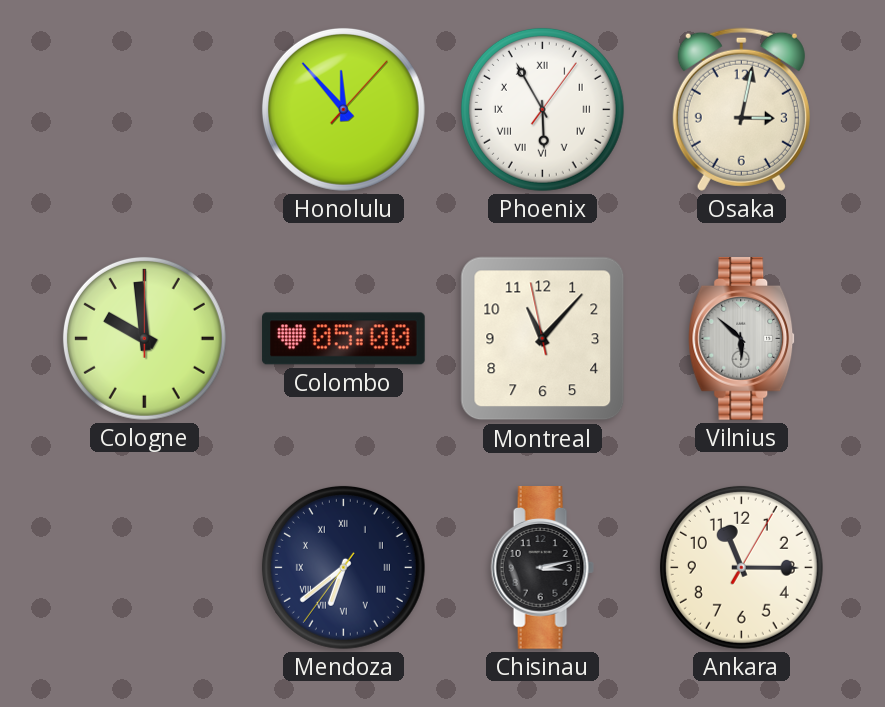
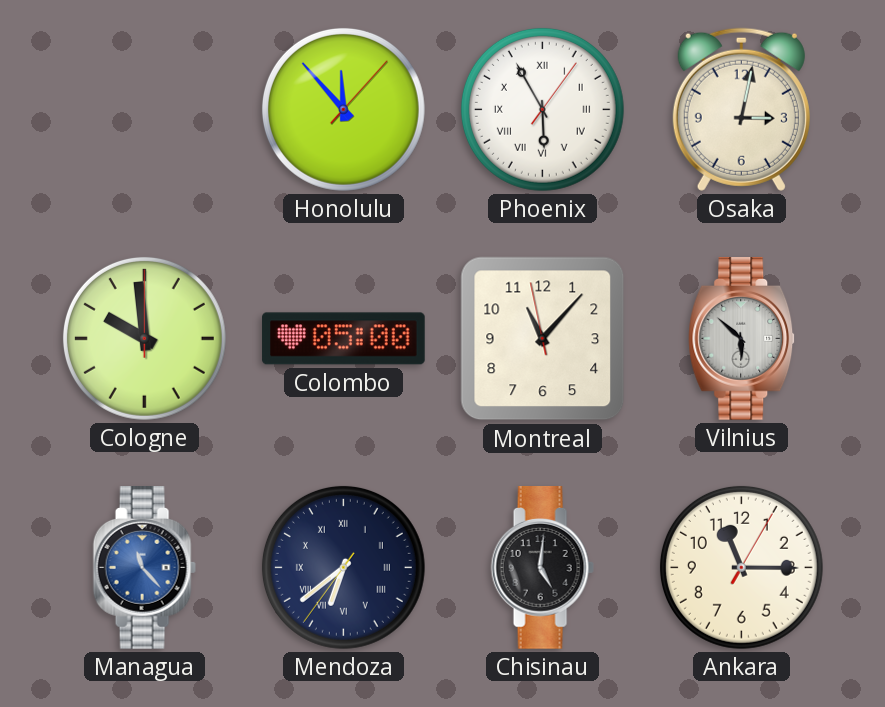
Managua: none -> 11:23
Chisinau: 3:13 -> 5:01
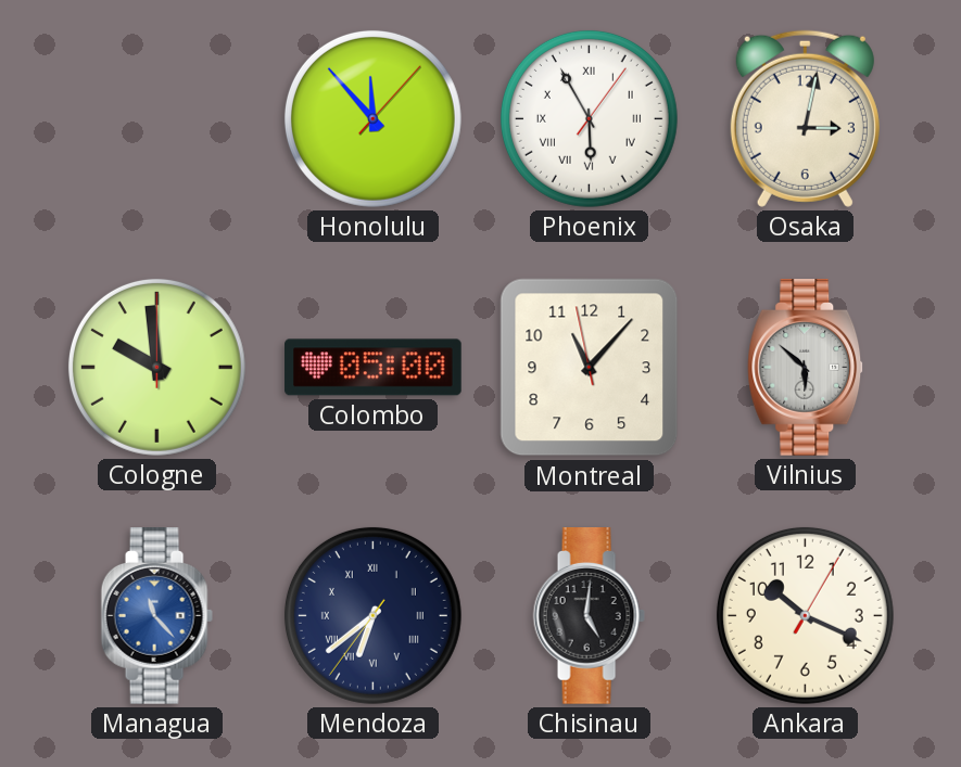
Ankara: 11:15 -> 10:19
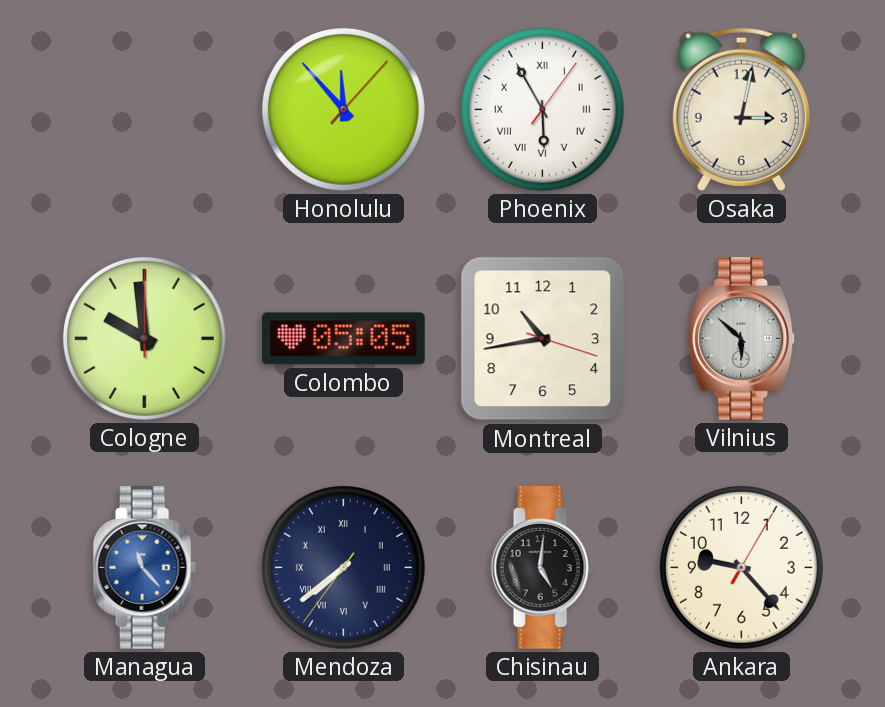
Colombo: 05:00 -> 05:05
Montreal: 11:06 -> 10:43
Mendoza: 6:38 -> 7:38
Ankara: 10:19 -> 9:23
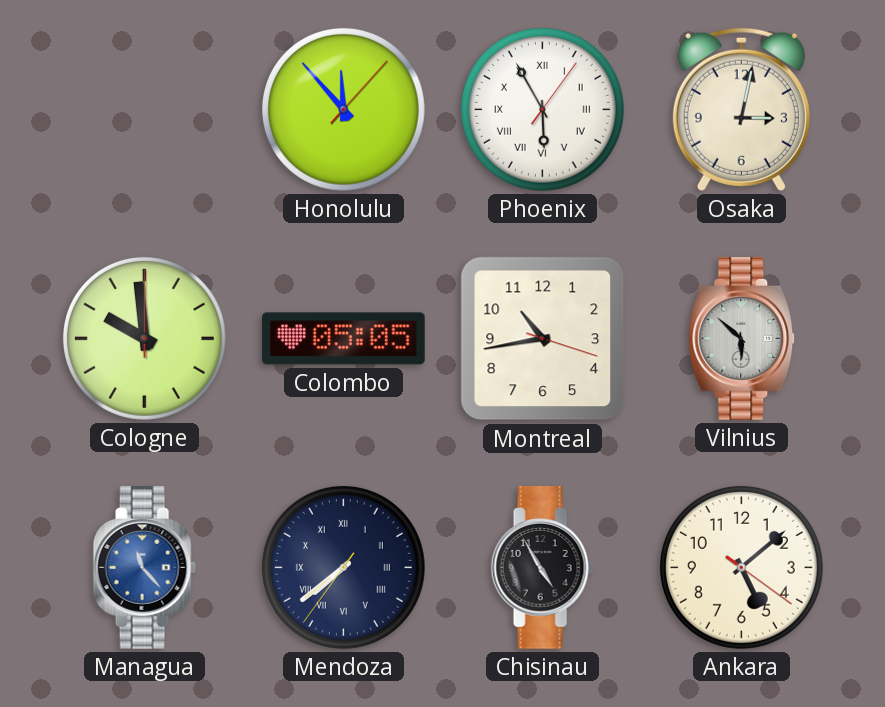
Chisinau: 5:01 -> 4:55
Ankara: 9:23 -> 5:08
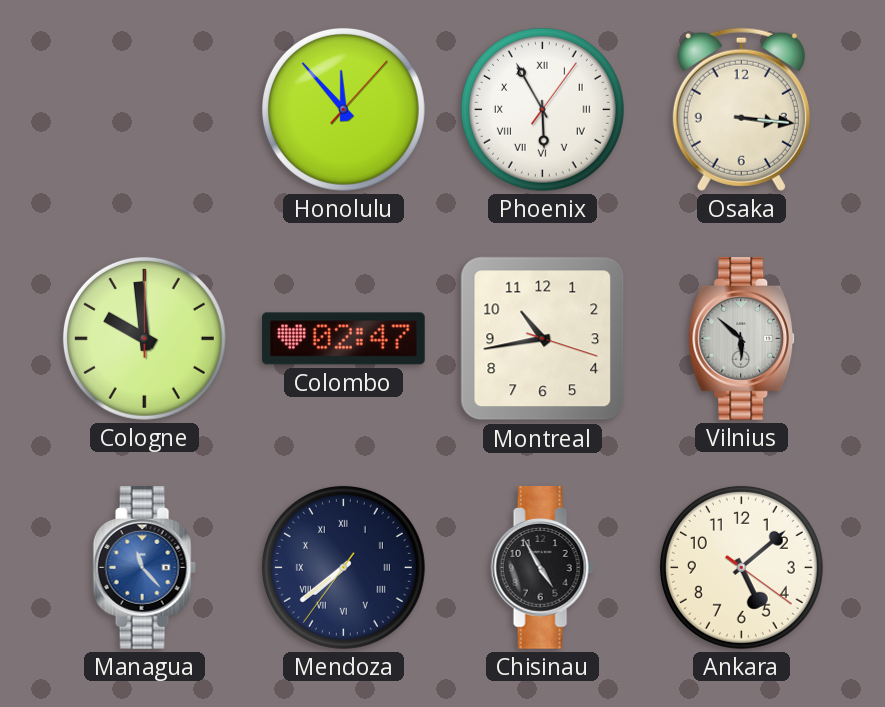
Osaka: 3:02 -> 3:16
Colombo: 05:05 -> 02:47
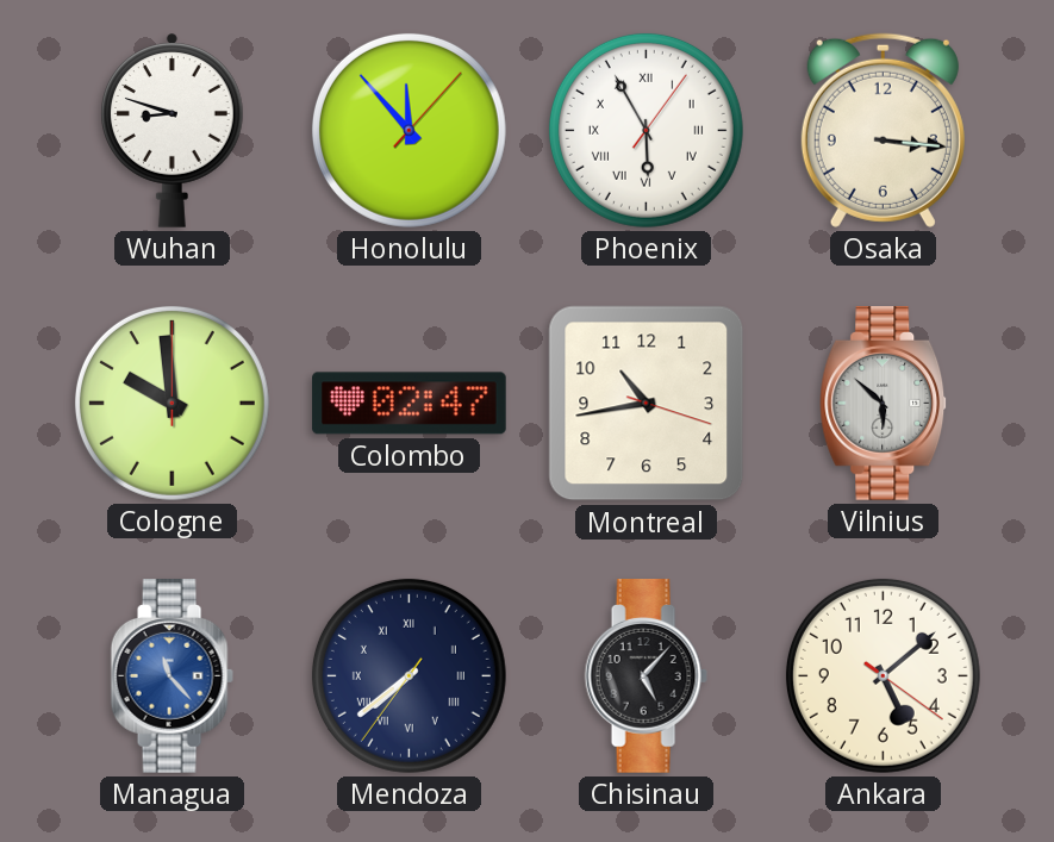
Wuhan: none -> 8:48
Chisinau: 4:55 -> 5:07
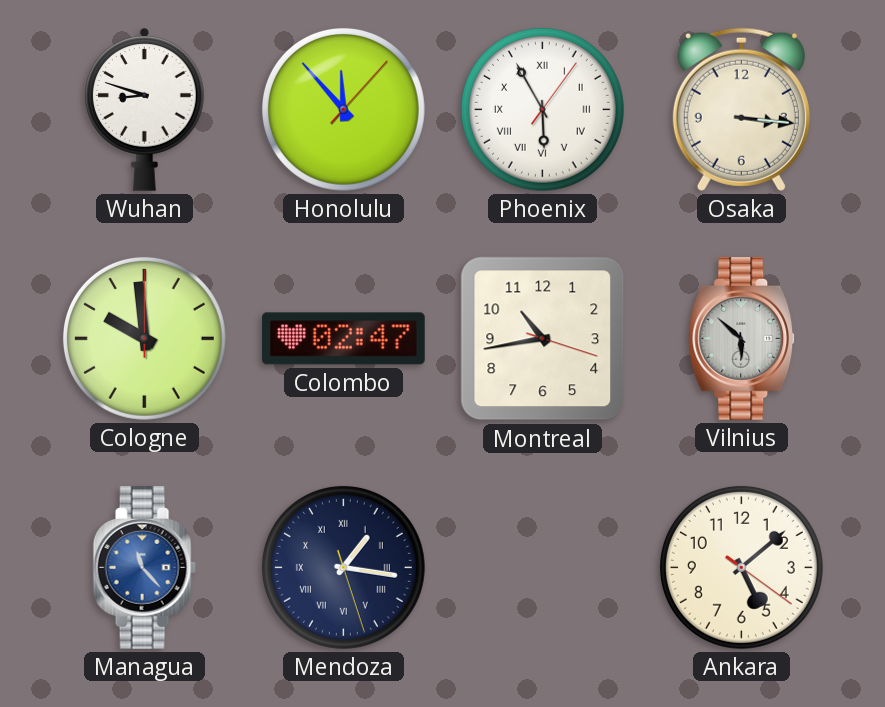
Mendoza: 7:38 -> 1:16
Chisinau: 5:07 -> none
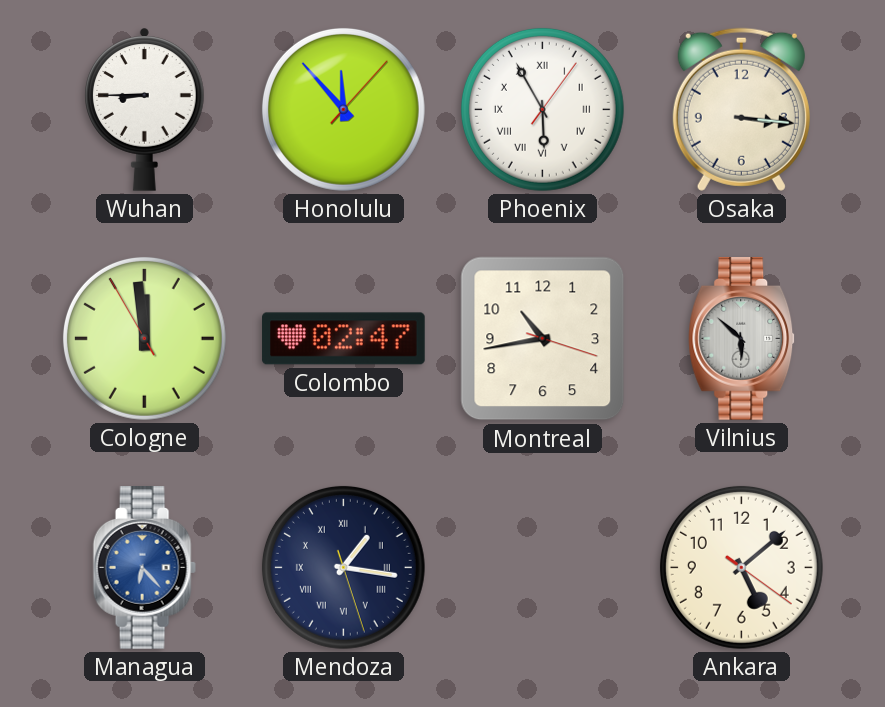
Wuhan: 8:48 -> 8:45
Cologne: 9:59 -> 11:58
Managua: 11:23 -> 6:23
